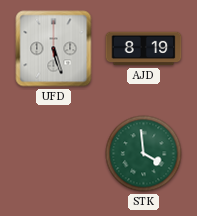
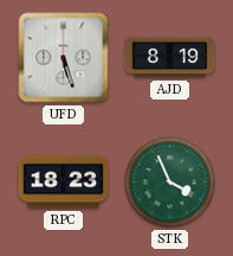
RPC: none -> 18:23
STK: 3:59 -> 3:56
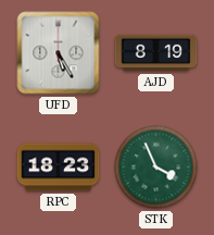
UFD: 5:27 -> 5:25
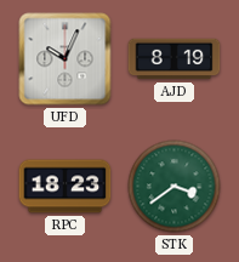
UFD: 5:25 -> 10:04
STK: 3:56 -> 3:39
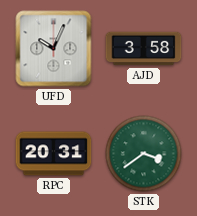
AJD: 8:19 -> 3:58
RPC: 18:23 -> 20:31
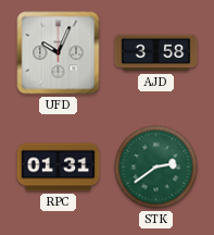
RPC: 20:31 -> 01:31
STK: 3:39 -> 2:39
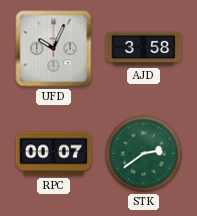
RPC: 01:31 -> 00:07
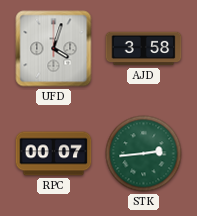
UFD: 10:04 -> 4:03
STK: 2:39 -> 2:44
